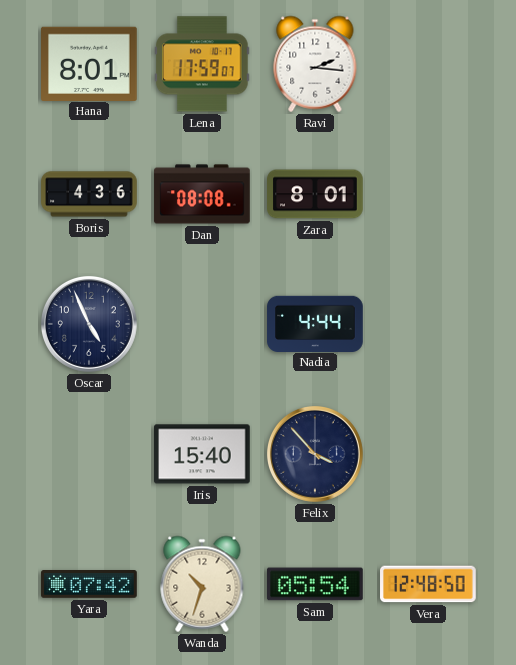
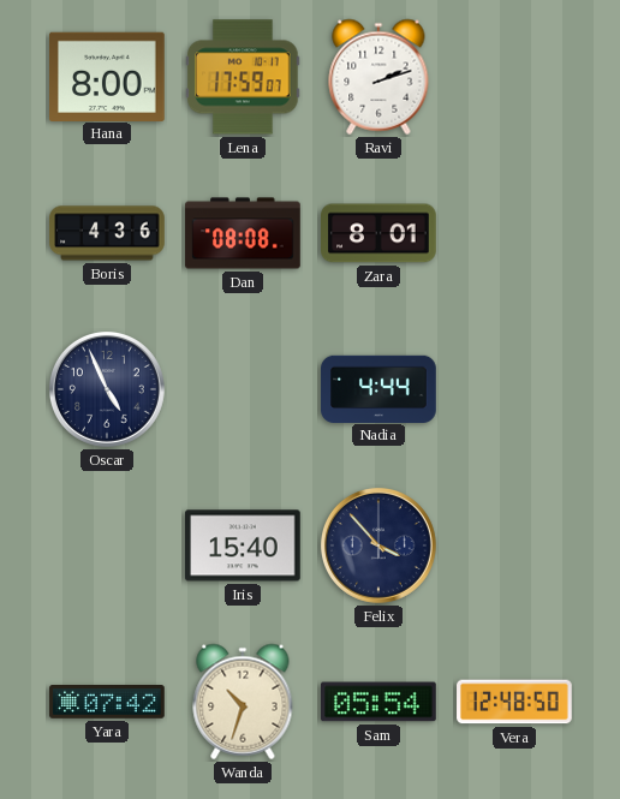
Hana: 8:01 -> 8:00
Ravi: 2:16 -> 2:12
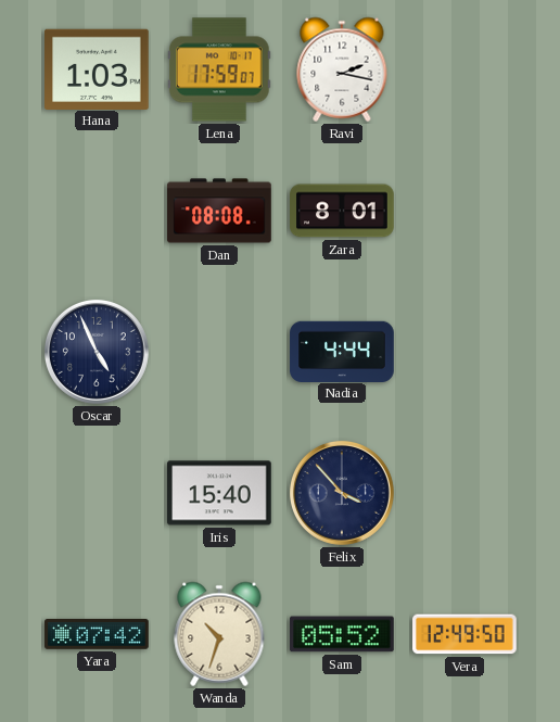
Hana: 8:00 -> 1:03
Ravi: 2:12 -> 2:17
Boris: 4:36 -> none
Sam: 05:54 -> 05:52
Vera: 12:48 -> 12:49
